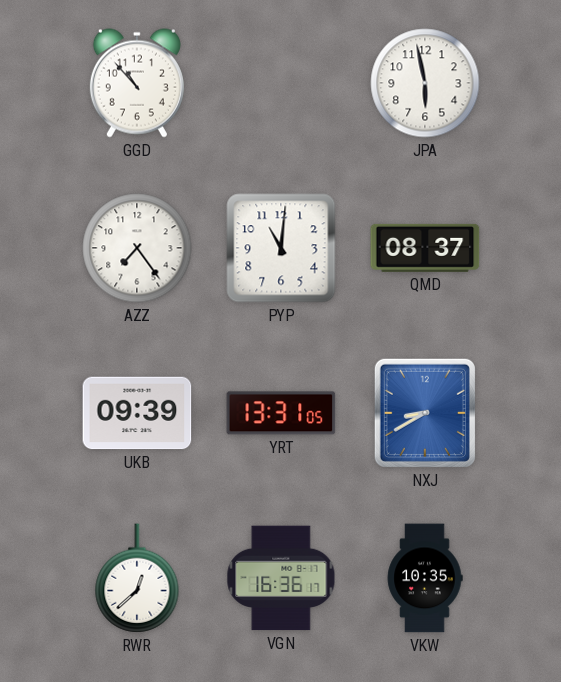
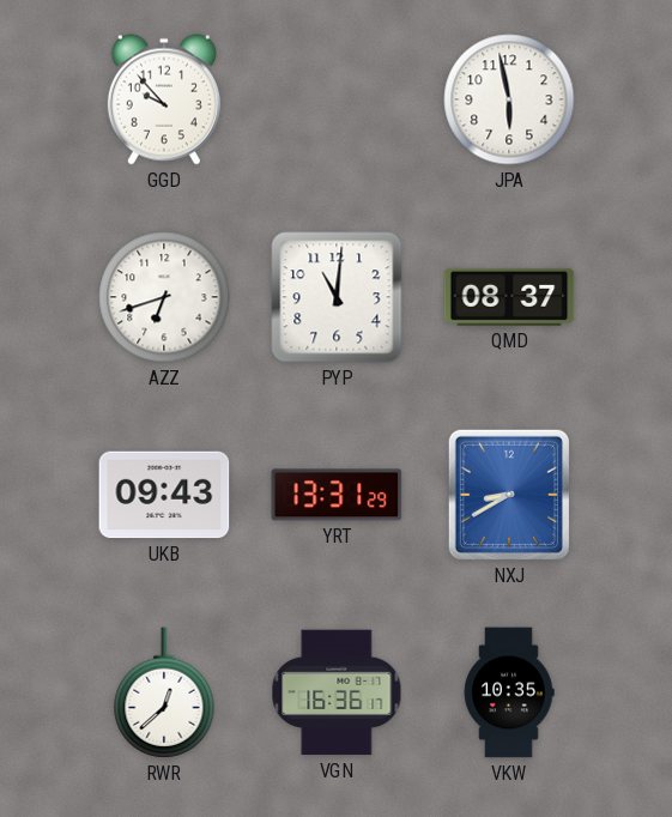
GGD: 10:53 -> 9:53
AZZ: 7:24 -> 6:42
UKB: 09:39 -> 09:43
YRT: 13:31:05 -> 13:31:29
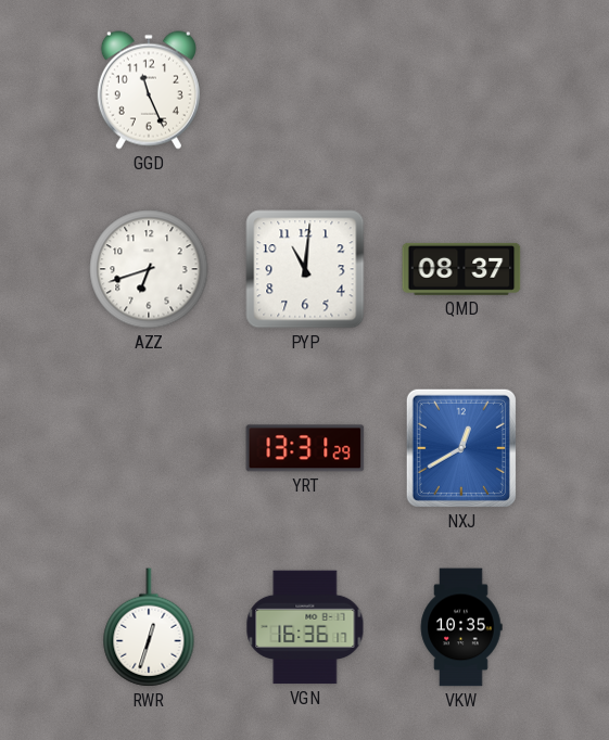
GGD: 9:53 -> 11:26
JPA: 5:58 -> none
UKB: 09:43 -> none
NXJ: 8:40 -> 12:40
RWR: 12:38 -> 12:33
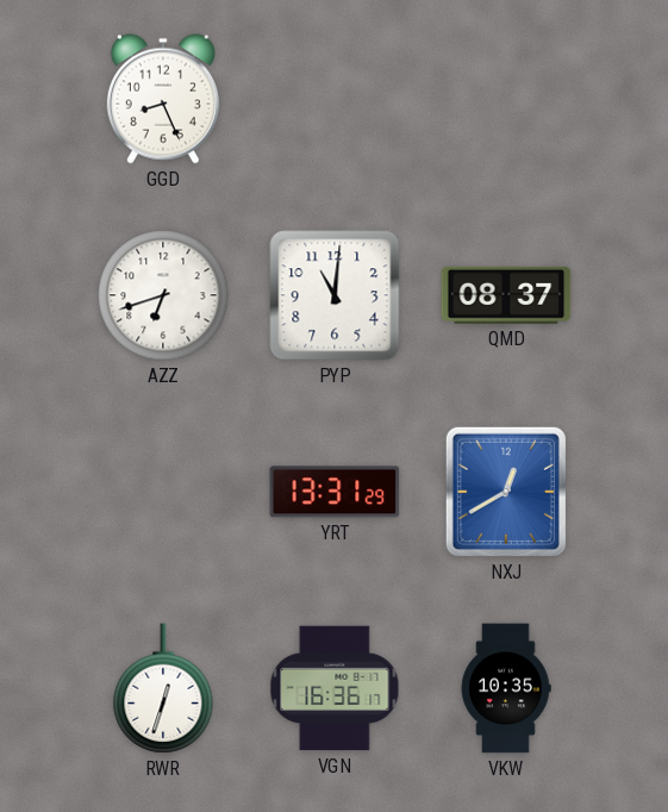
GGD: 11:26 -> 8:26
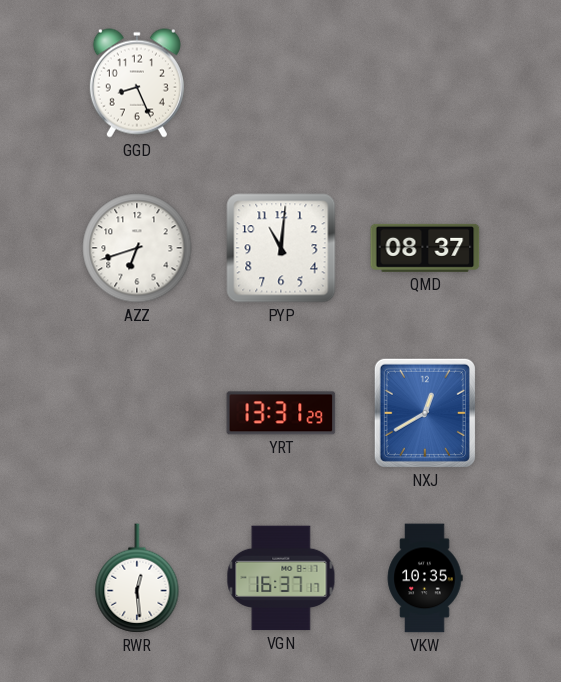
RWR: 12:33 -> 12:29
VGN: 16:36 -> 16:37
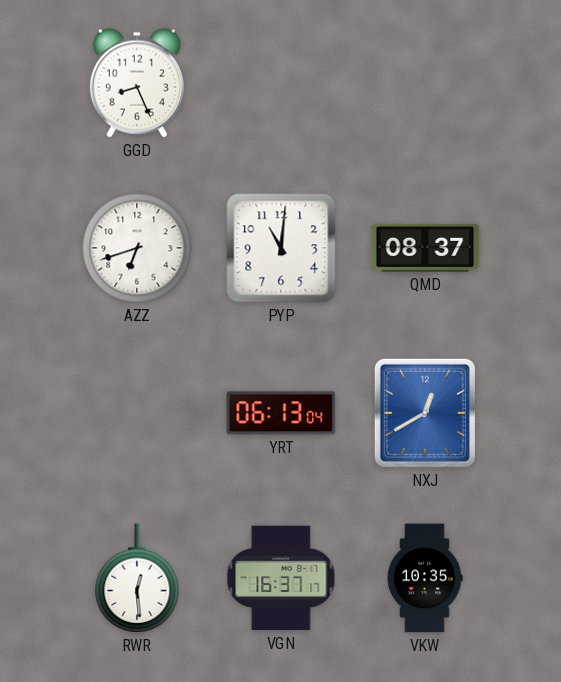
YRT: 13:31 -> 06:13
